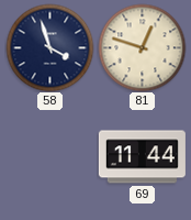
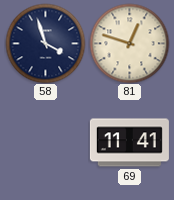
69: 11:44 -> 11:41
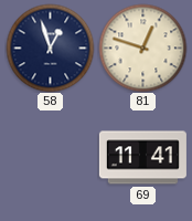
58: 3:57 -> 12:57
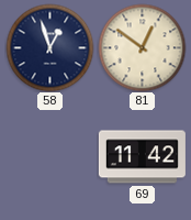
81: 12:48 -> 12:51
69: 11:41 -> 11:42
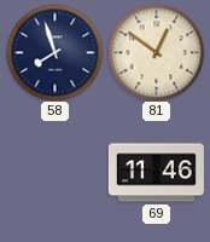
58: 12:57 -> 7:57
69: 11:42 -> 11:46
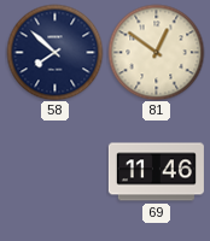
58: 7:57 -> 7:52
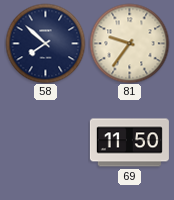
81: 12:51 -> 9:36
69: 11:46 -> 11:50
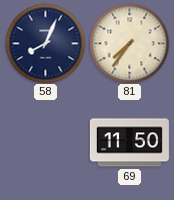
58: 7:52 -> 8:04
81: 9:36 -> 7:36
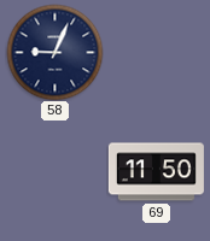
58: 8:04 -> 9:04
81: 7:36 -> none
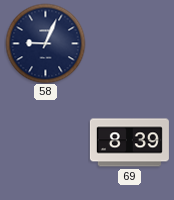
69: 11:50 -> 8:39
